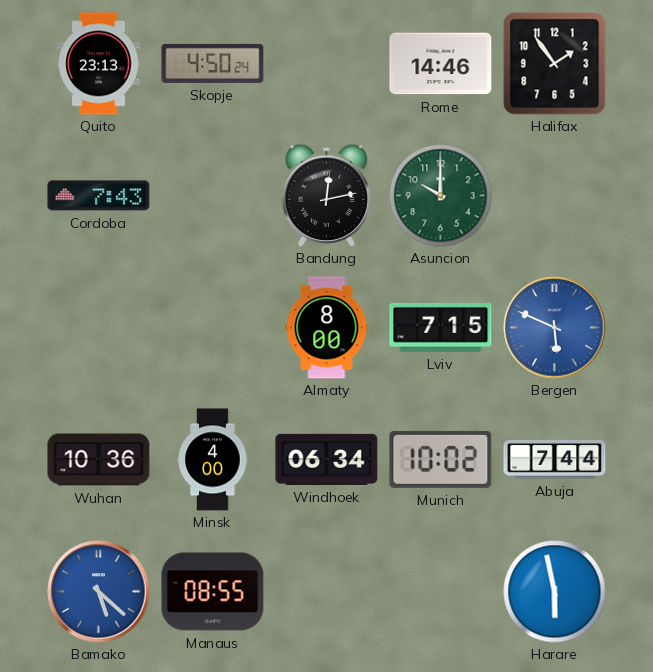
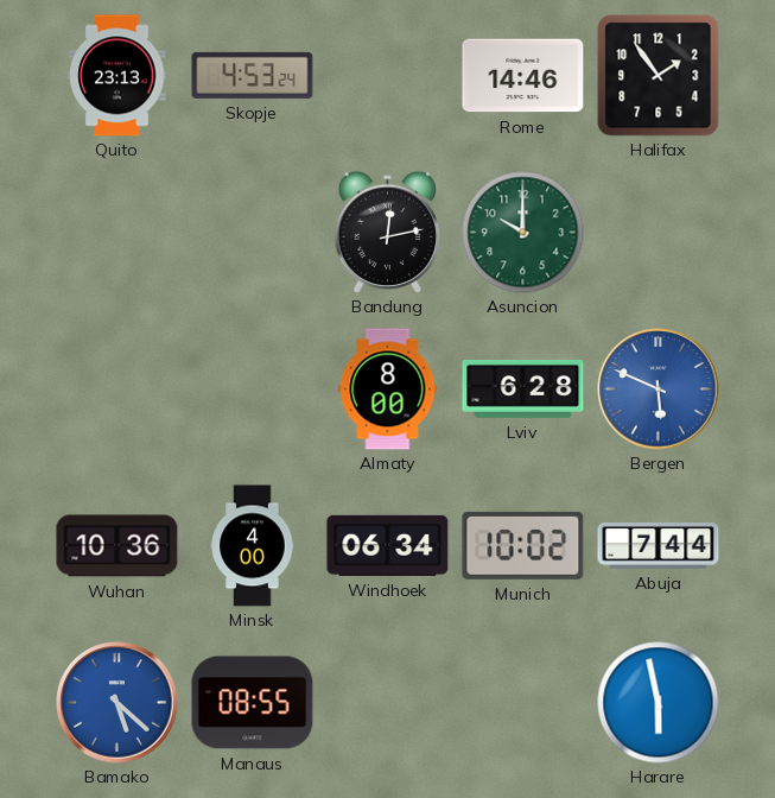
Skopje: 4:50 -> 4:53
Cordoba: 7:43 -> none
Lviv: 7:15 -> 6:28
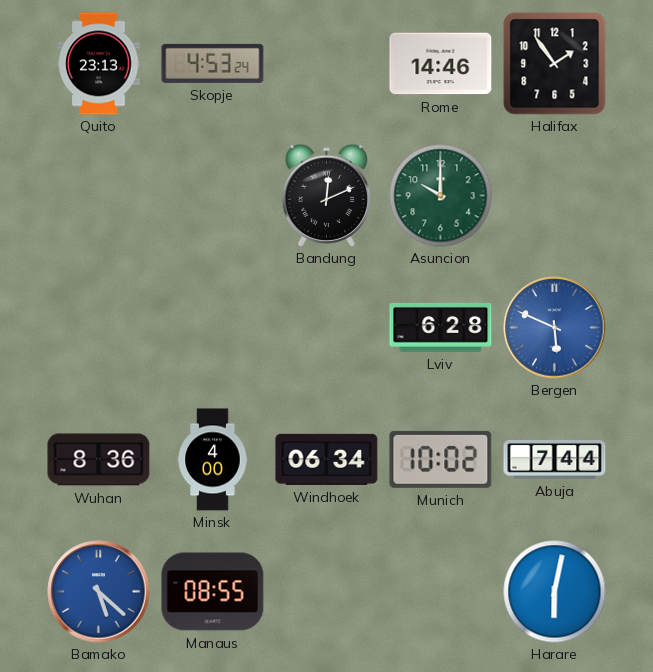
Bandung: 12:13 -> 12:11
Almaty: 8:00 -> none
Wuhan: 10:36 -> 8:36
Harare: 5:58 -> 6:02
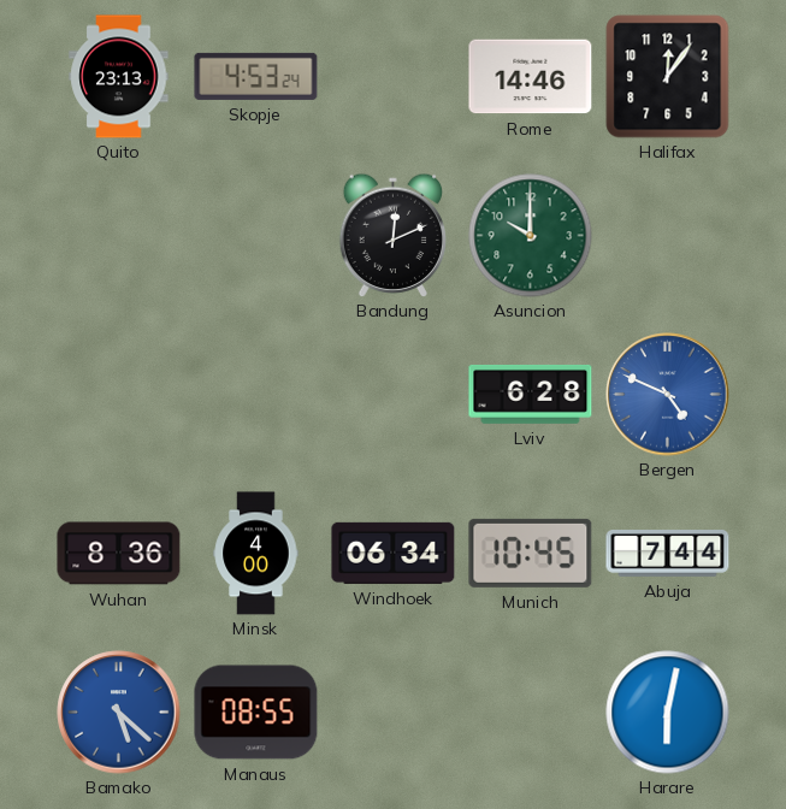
Halifax: 1:54 -> 12:06
Bergen: 5:49 -> 4:49
Munich: 10:02 -> 10:45
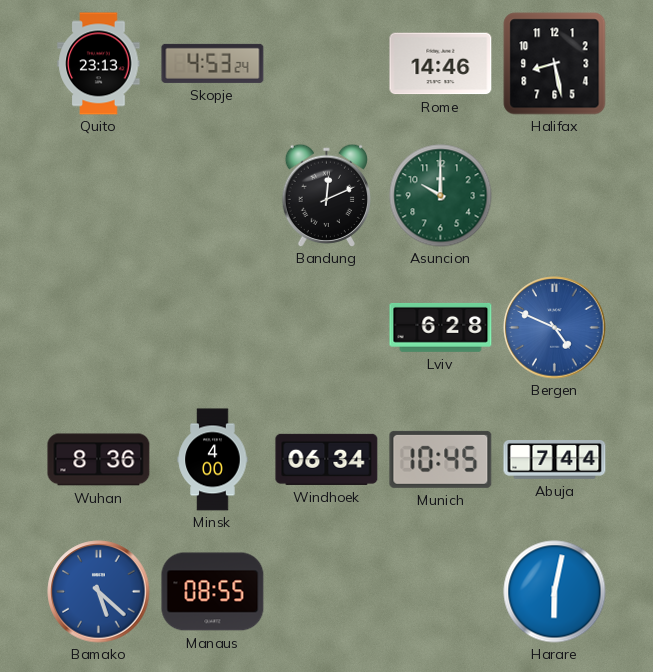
Halifax: 12:06 -> 8:28
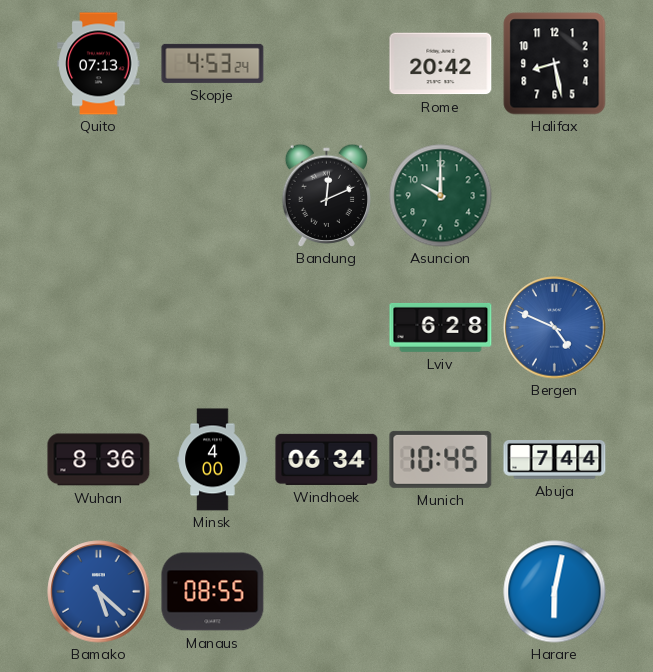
Quito: 23:13 -> 07:13
Rome: 14:46 -> 20:42
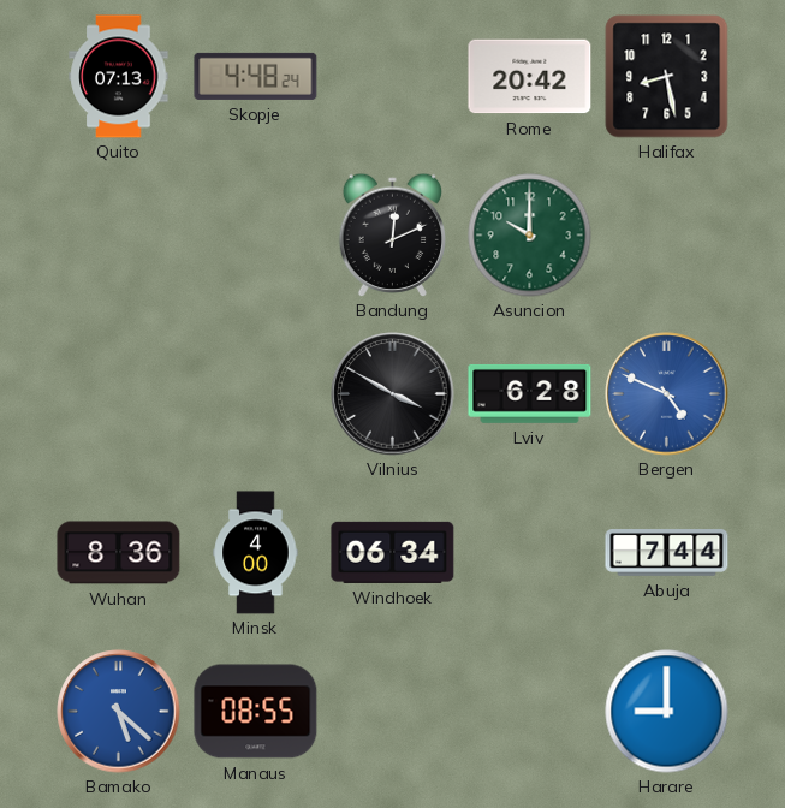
Skopje: 4:53 -> 4:48
Vilnius: none -> 3:50
Munich: 10:45 -> none
Harare: 6:02 -> 9:00
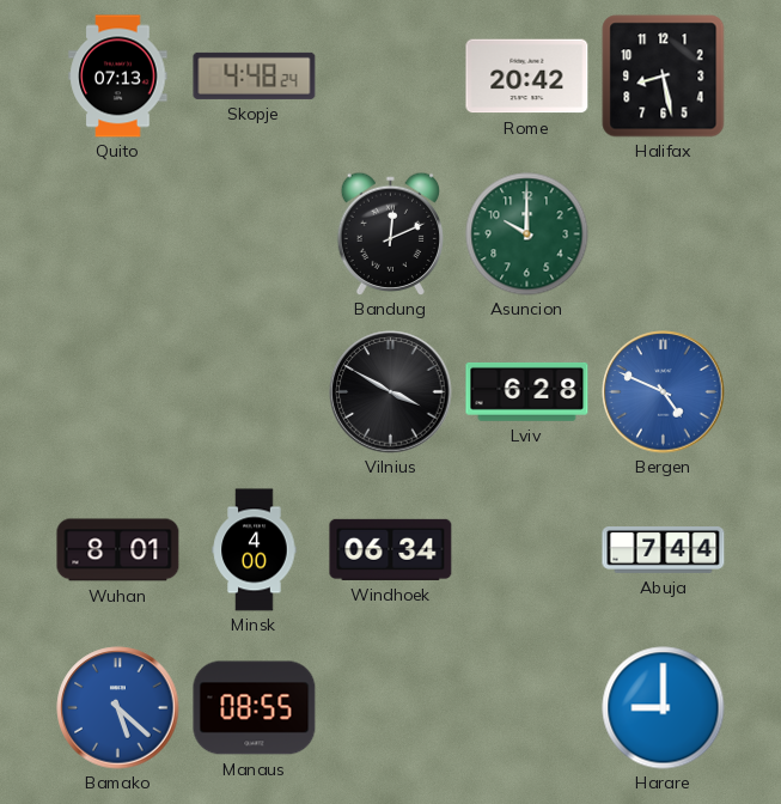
Wuhan: 8:36 -> 8:01
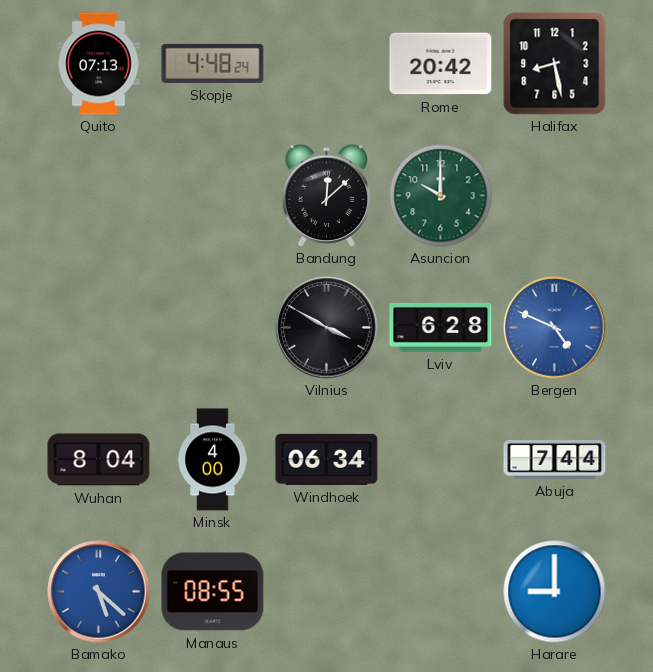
Bandung: 12:11 -> 12:08
Wuhan: 8:01 -> 8:04
